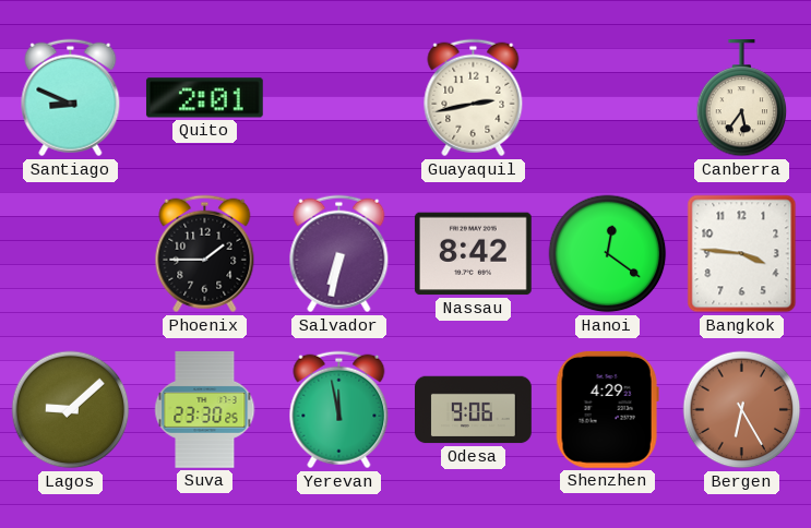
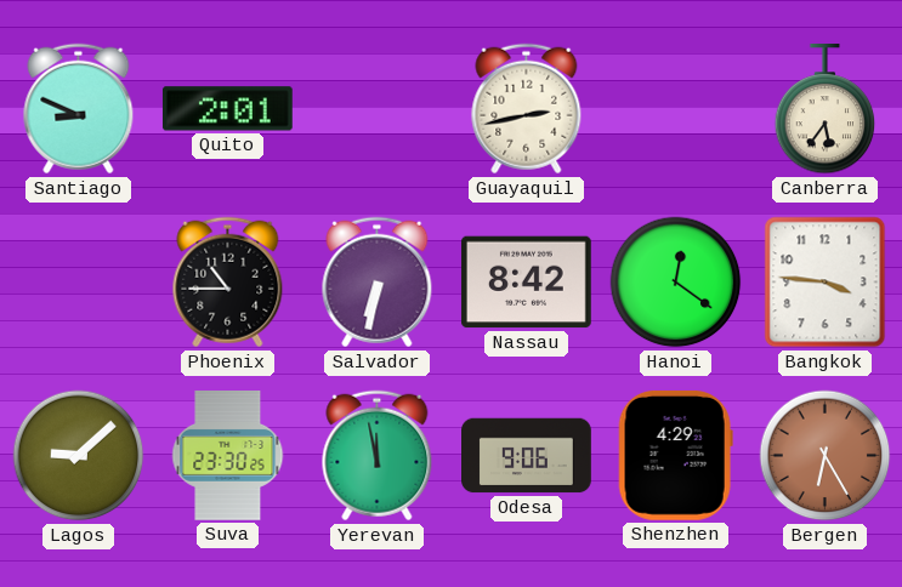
Phoenix: 1:45 -> 10:45
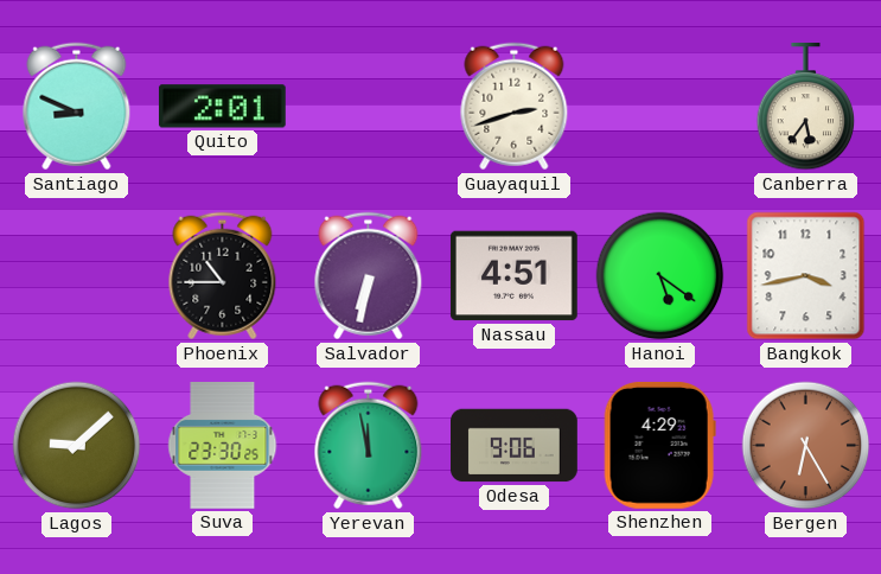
Guayaquil: 2:43 -> 2:42
Nassau: 8:42 -> 4:51
Hanoi: 12:21 -> 5:21
Bangkok: 3:46 -> 3:43
